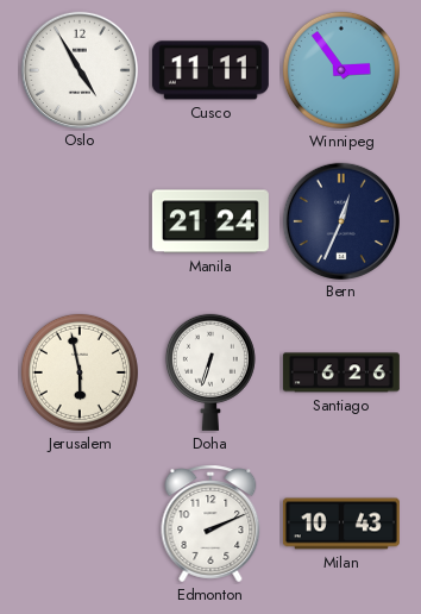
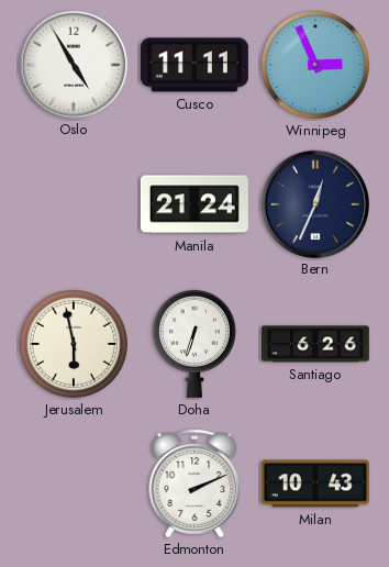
Winnipeg: 2:54 -> 2:56
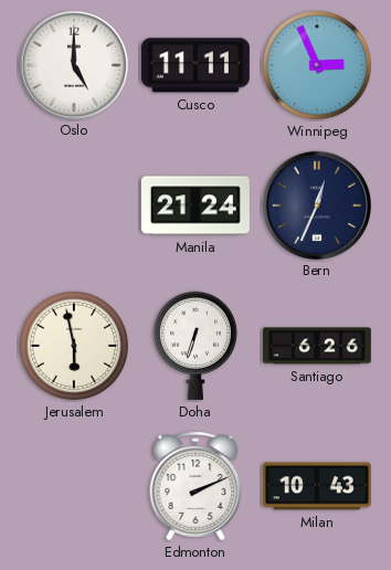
Oslo: 4:55 -> 5:00
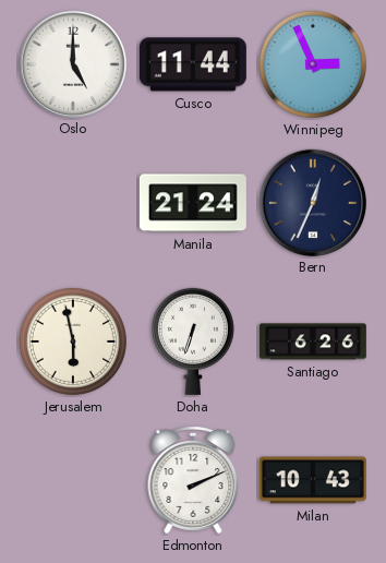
Cusco: 11:11 -> 11:44
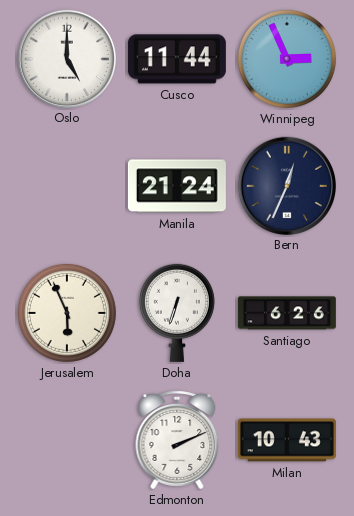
Jerusalem: 5:58 -> 5:56
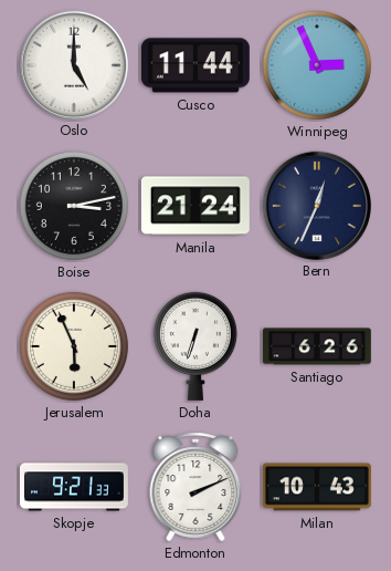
Boise: none -> 3:13
Skopje: none -> 9:21
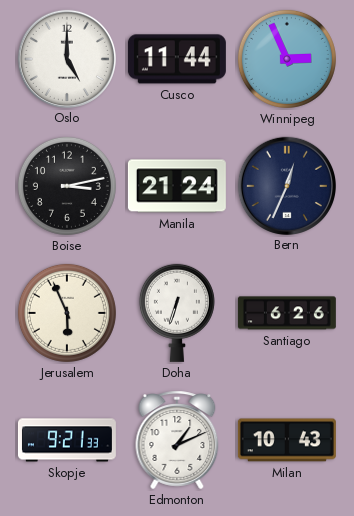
Edmonton: 2:11 -> 1:11
